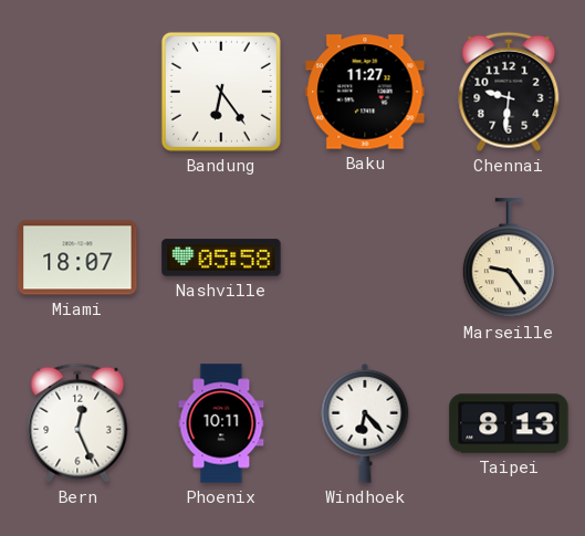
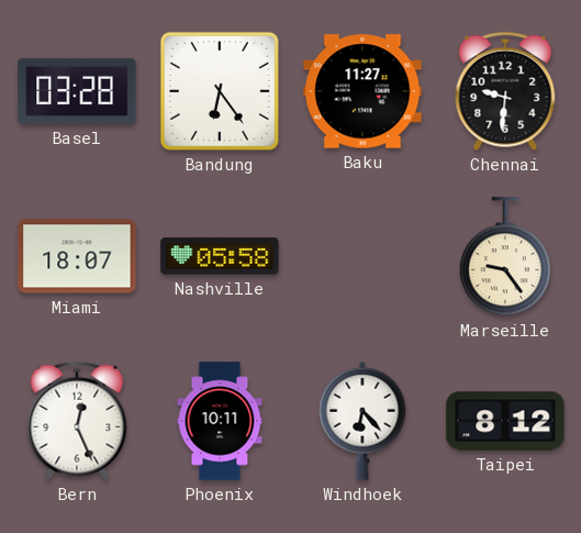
Basel: none -> 03:28
Taipei: 8:13 -> 8:12
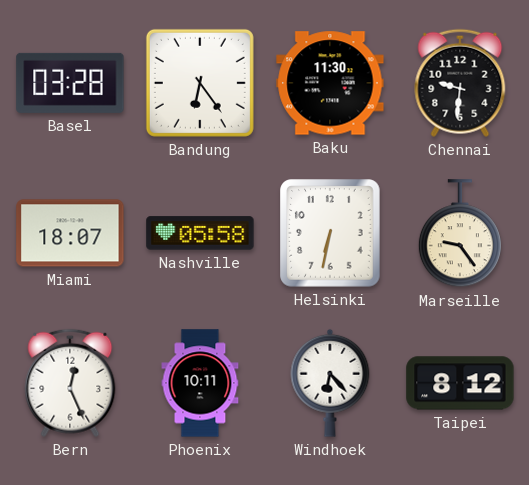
Baku: 11:27 -> 11:30
Helsinki: none -> 6:32
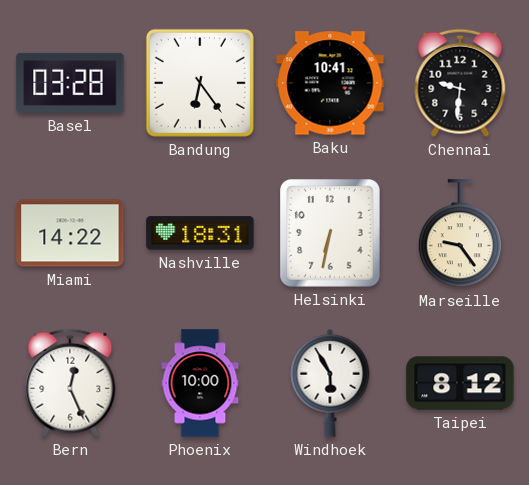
Baku: 11:30 -> 10:41
Miami: 18:07 -> 14:22
Nashville: 05:58 -> 18:31
Phoenix: 10:11 -> 10:00
Windhoek: 6:23 -> 5:55
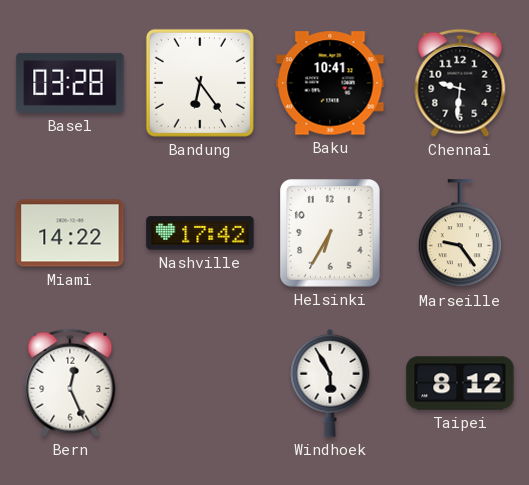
Nashville: 18:31 -> 17:42
Helsinki: 6:32 -> 6:35
Phoenix: 10:00 -> none
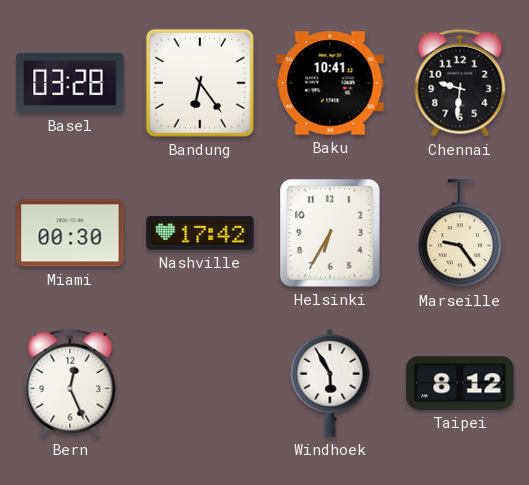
Miami: 14:22 -> 00:30
